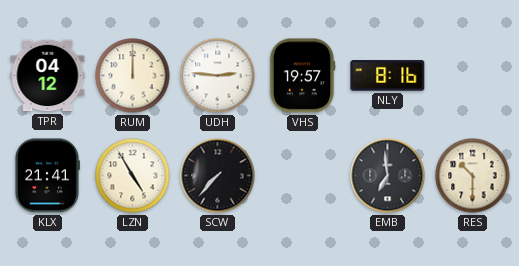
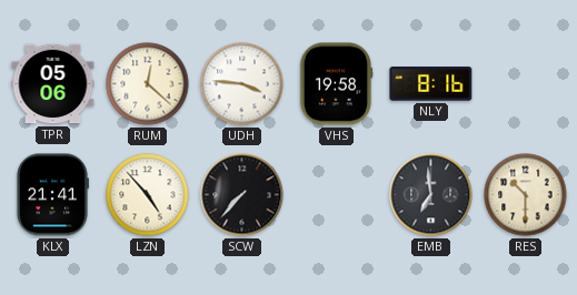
TPR: 04:12 -> 05:06
RUM: 12:00 -> 12:22
UDH: 2:46 -> 3:46
VHS: 19:57 -> 19:58
LZN: 4:55 -> 4:53
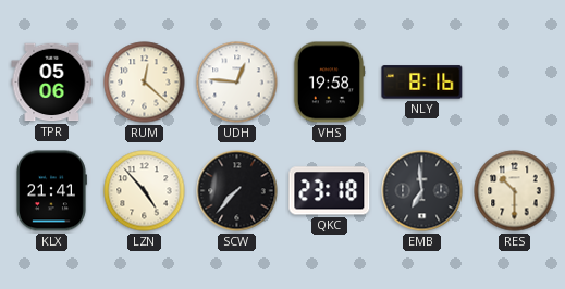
UDH: 3:46 -> 12:46
QKC: none -> 23:18
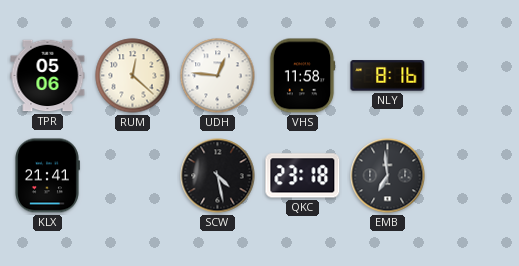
VHS: 19:58 -> 11:58
LZN: 4:53 -> none
SCW: 7:37 -> 4:28
RES: 10:30 -> none
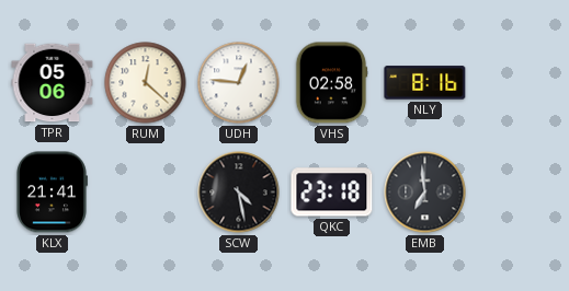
VHS: 11:58 -> 02:58
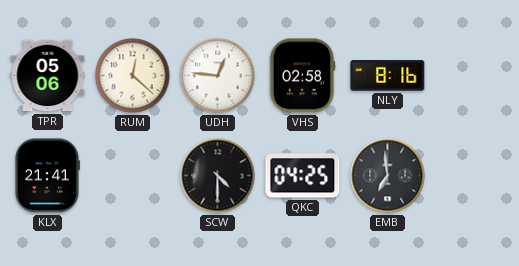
SCW: 4:28 -> 4:30
QKC: 23:18 -> 04:25
